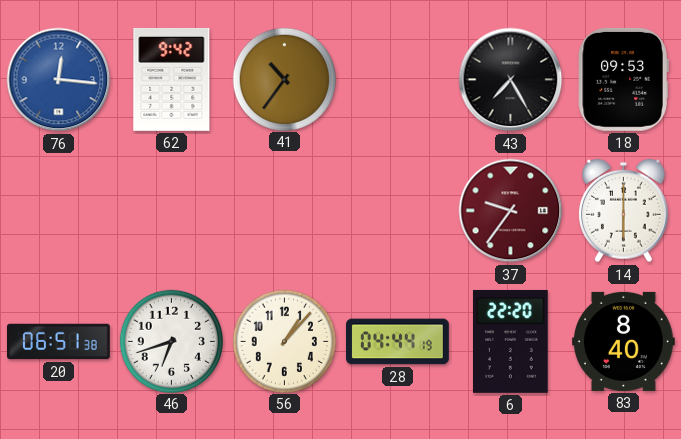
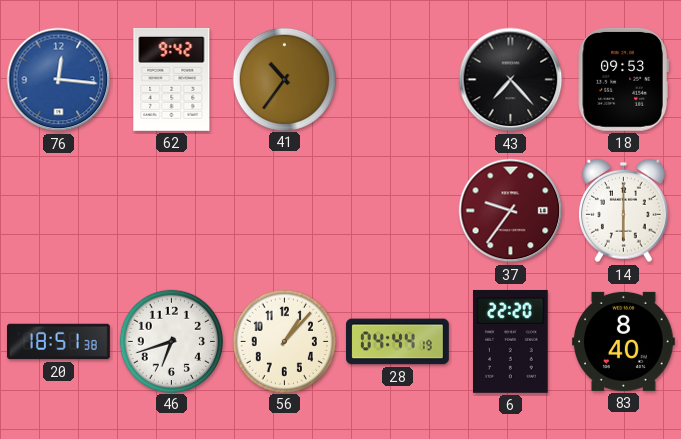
43: 7:25 -> 7:23
20: 06:51 -> 18:51
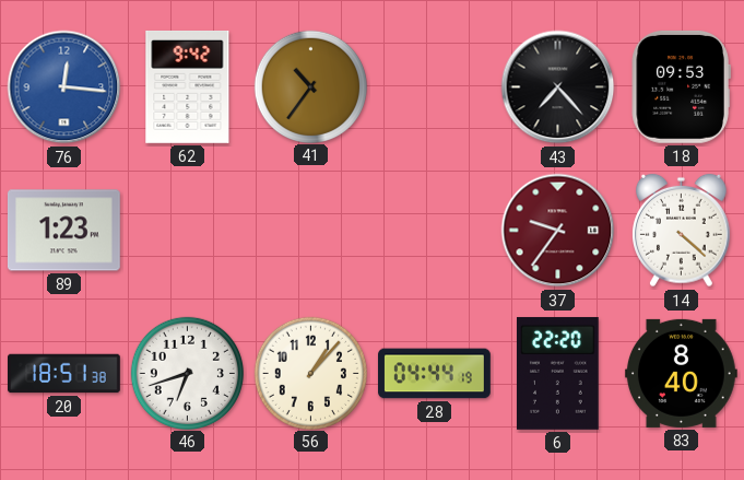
89: none -> 1:23
14: 6:00 -> 4:22
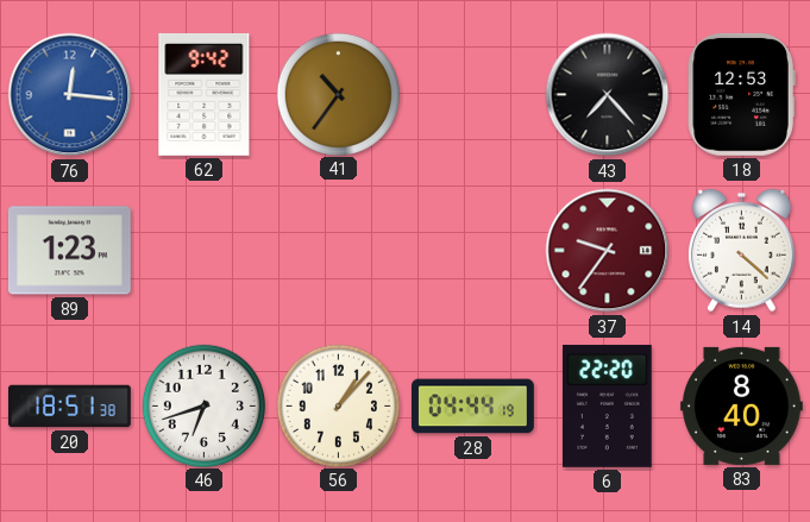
18: 09:53 -> 12:53
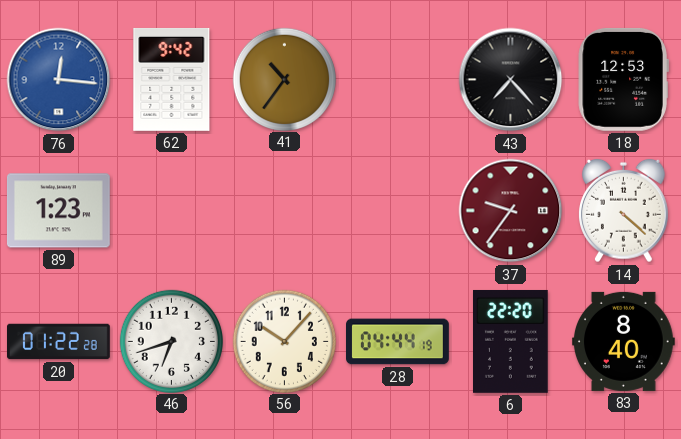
20: 18:51 -> 01:22
56: 1:07 -> 10:07
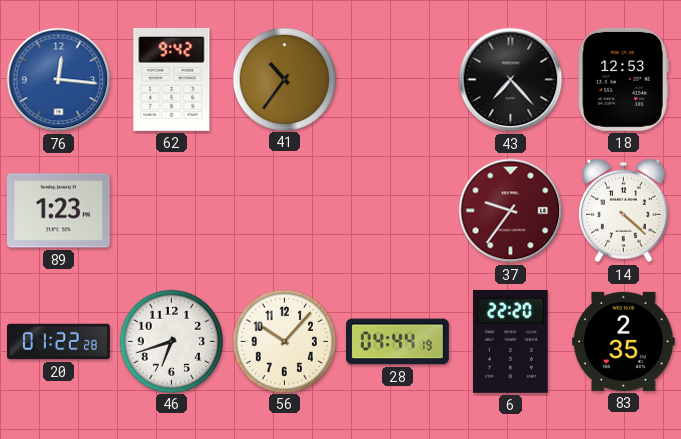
83: 8:40 -> 2:35
